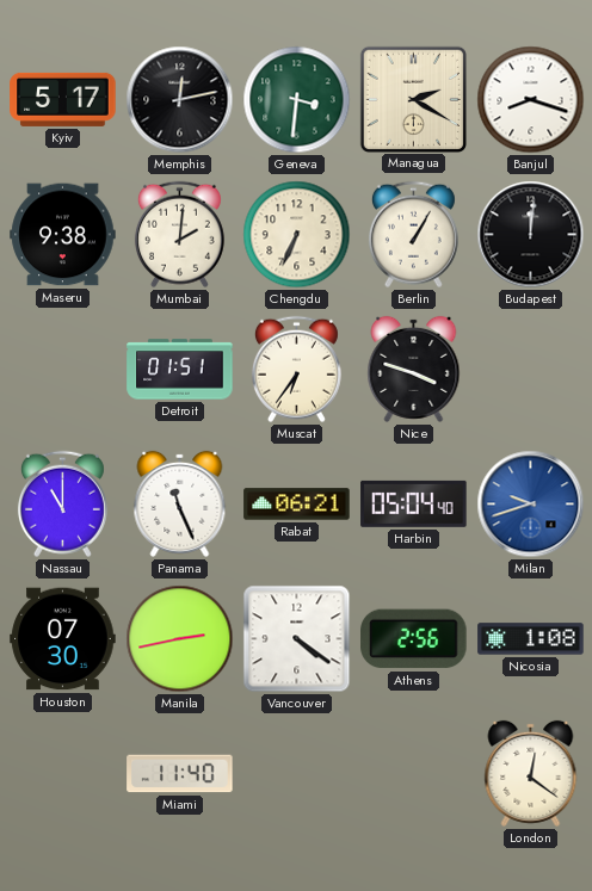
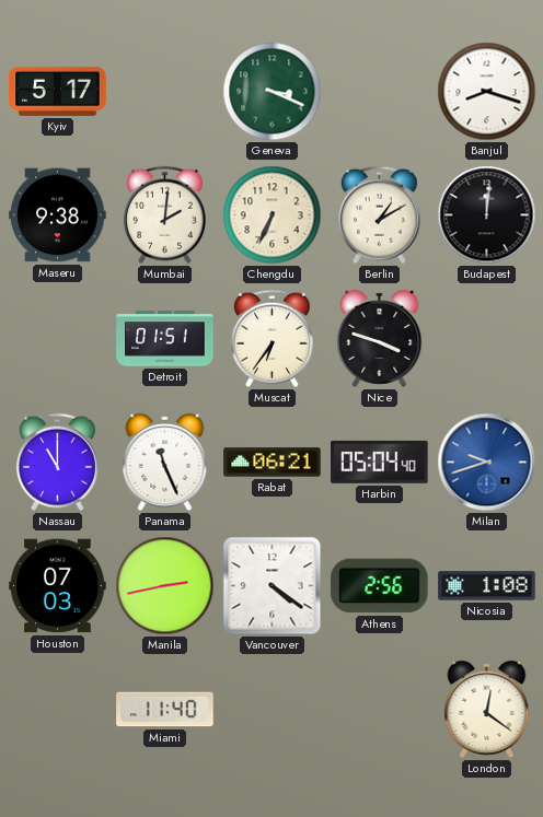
Memphis: 12:13 -> none
Geneva: 3:31 -> 3:19
Managua: 2:20 -> none
Berlin: 1:05 -> 1:10
Houston: 07:30 -> 07:03
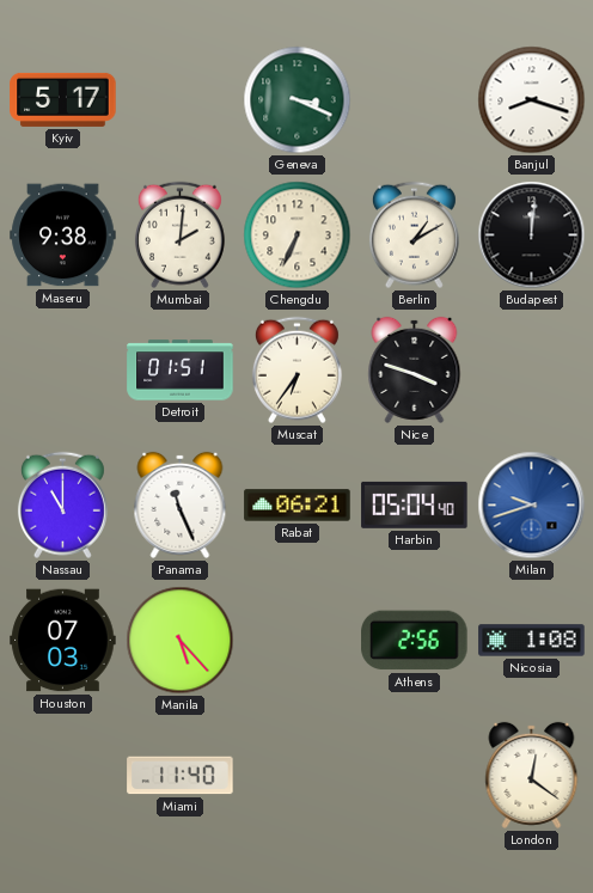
Manila: 2:43 -> 5:23
Vancouver: 4:21 -> none
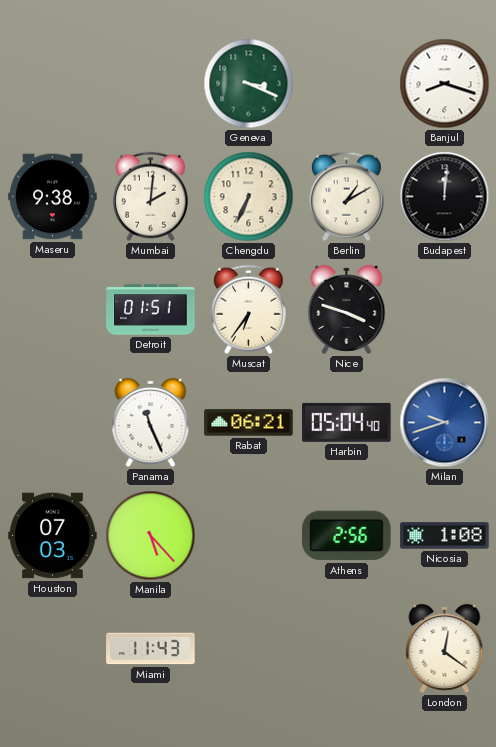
Kyiv: 5:17 -> none
Nassau: 11:00 -> none
Miami: 11:40 -> 11:43
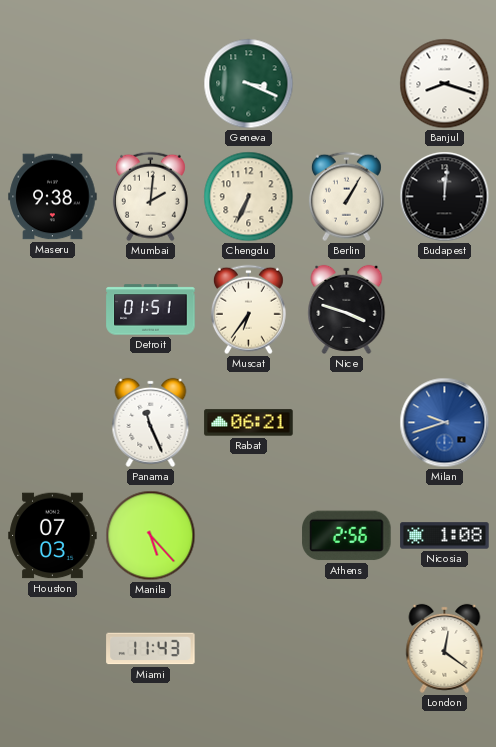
Berlin: 1:10 -> 1:05
Harbin: 05:04 -> none
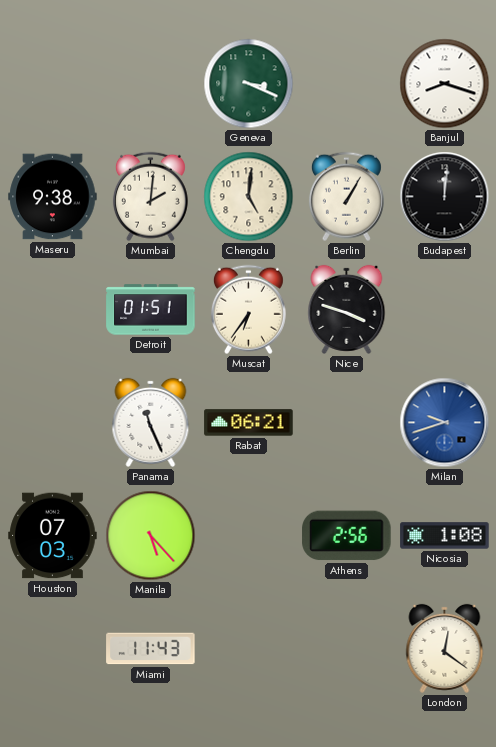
Chengdu: 6:34 -> 5:01
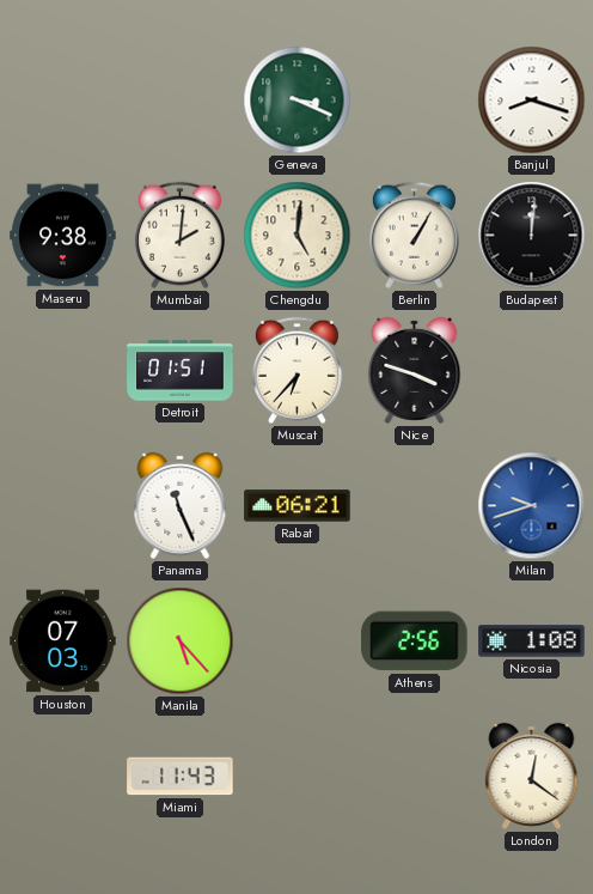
Muscat: 6:36 -> 6:37
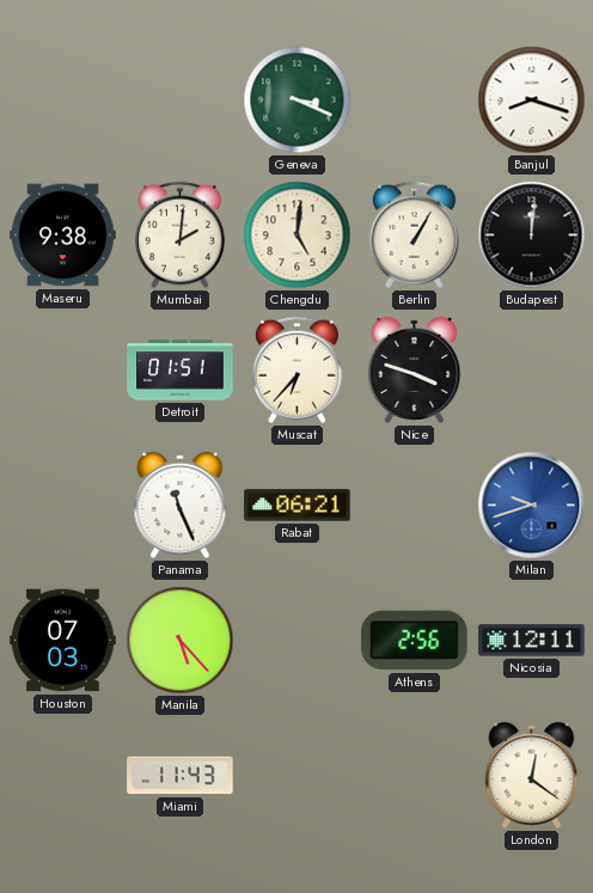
Nicosia: 1:08 -> 12:11
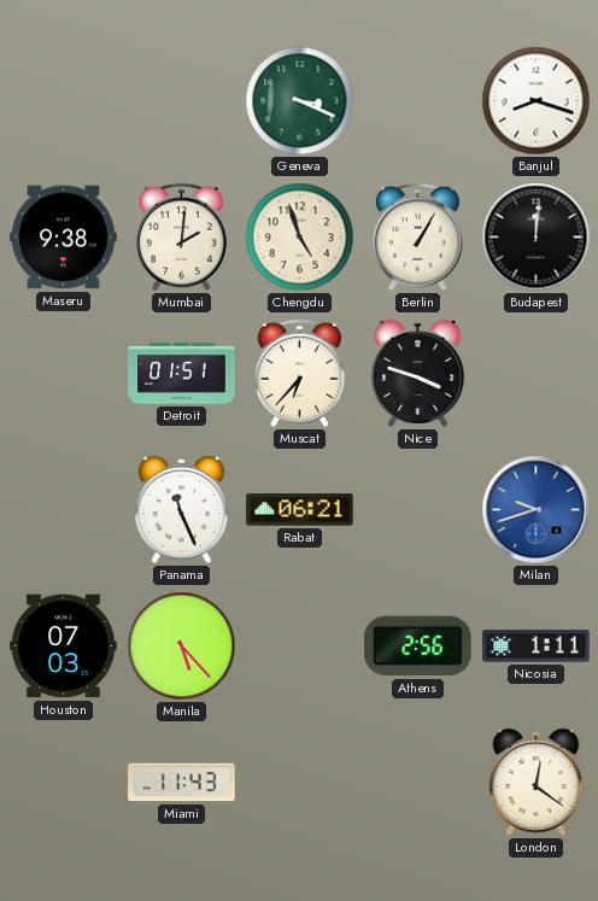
Chengdu: 5:01 -> 4:57
Nicosia: 12:11 -> 1:11
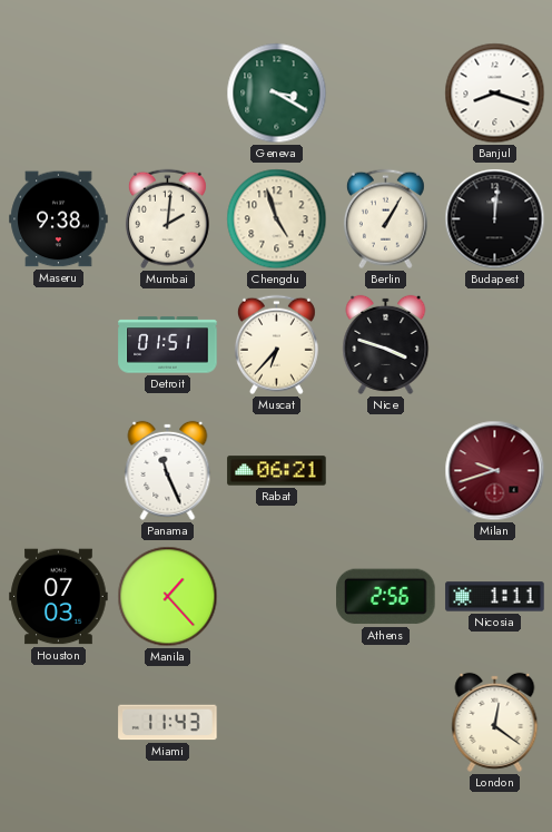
Geneva: 3:19 -> 3:20
Milan dial: blue -> burgundy
Manila: 5:23 -> 1:23
